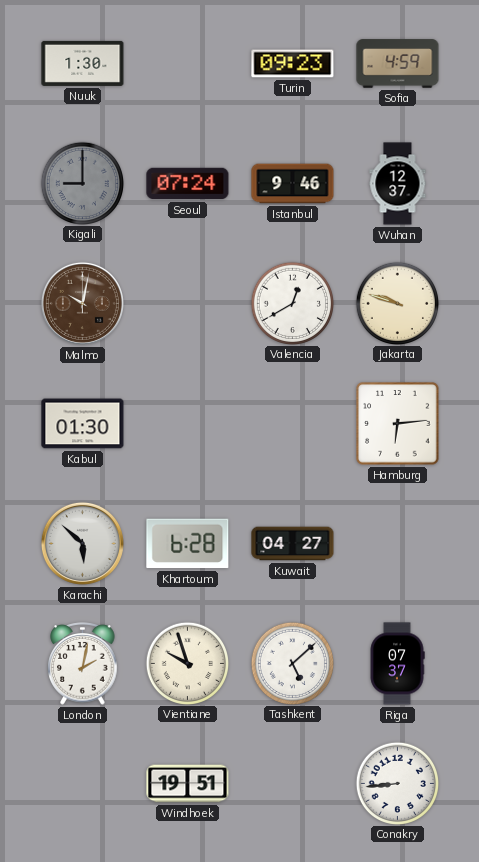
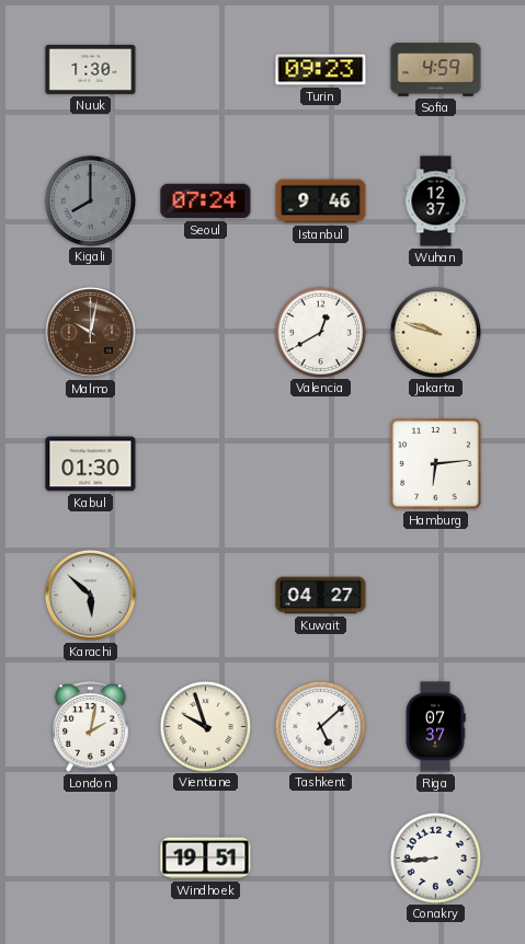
Kigali: 9:00 -> 8:00
Khartoum: 6:28 -> none
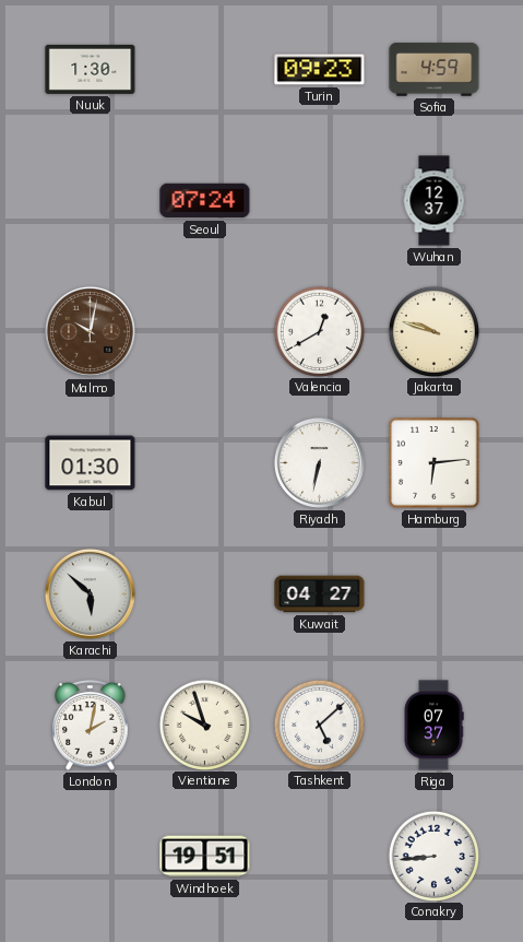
Kigali: 8:00 -> none
Istanbul: 9:46 -> none
Riyadh: none -> 6:32
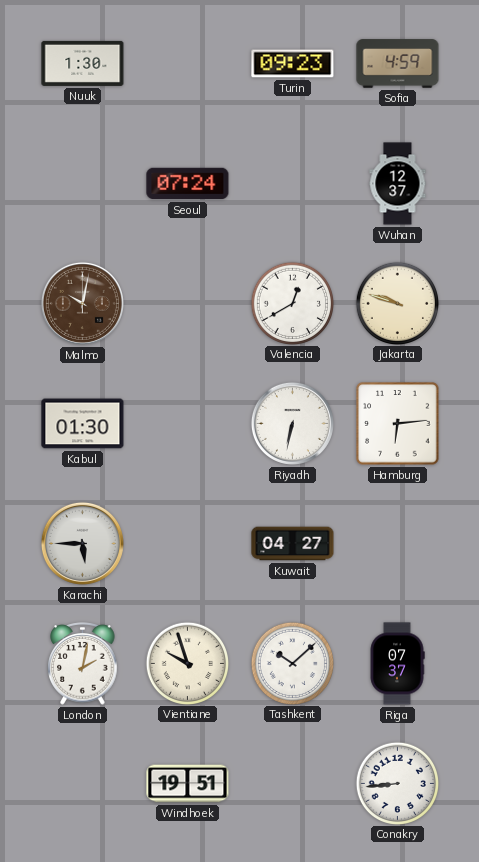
Karachi: 5:52 -> 5:45
Tashkent: 5:08 -> 10:08
